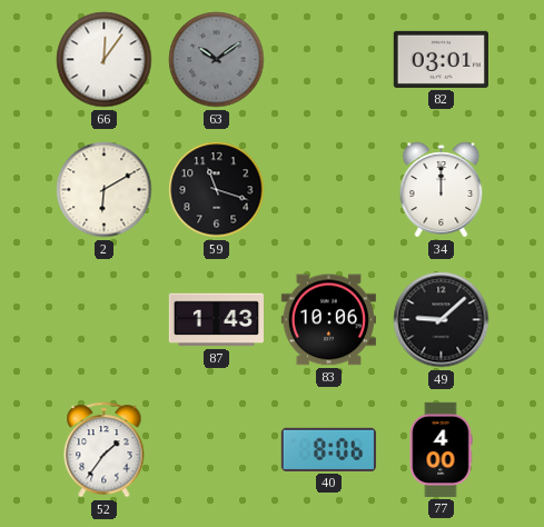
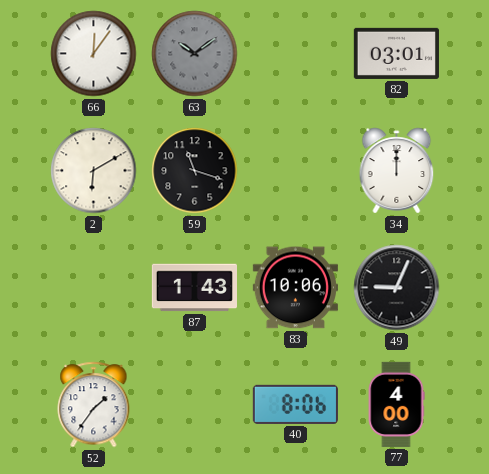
49: 9:08 -> 9:04
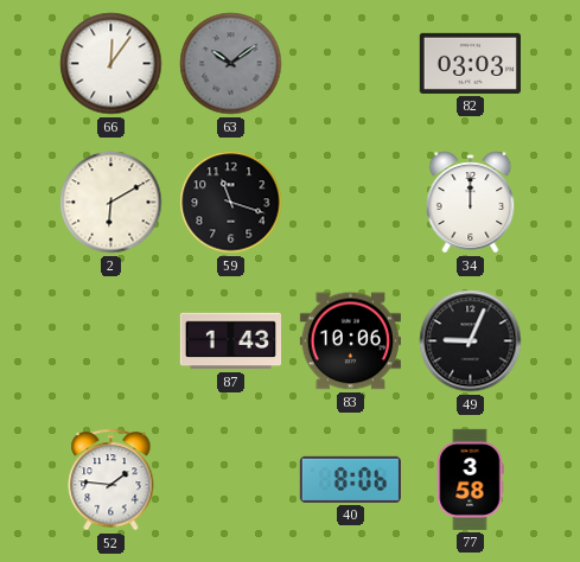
82: 03:01 -> 03:03
52: 1:36 -> 1:46
77: 4:00 -> 3:58
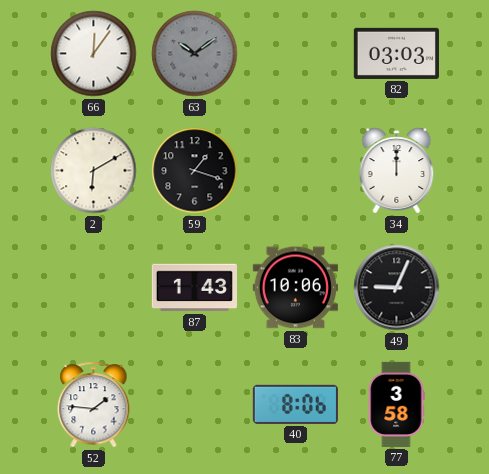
59: 11:18 -> 1:18
